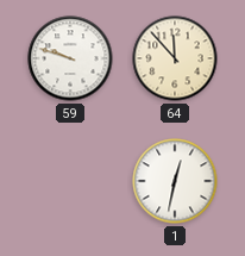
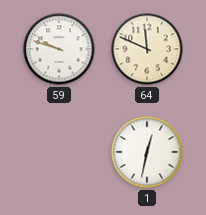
64: 11:53 -> 11:49
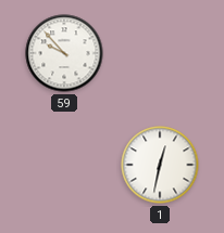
59: 9:48 -> 9:53
64: 11:49 -> none
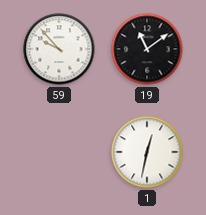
19: none -> 11:09
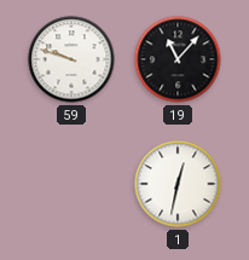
59: 9:53 -> 9:48
19: 11:09 -> 11:07
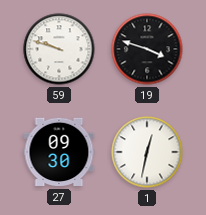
19: 11:07 -> 3:48
27: none -> 09:30
